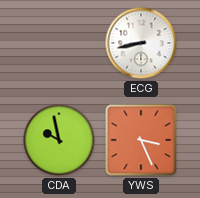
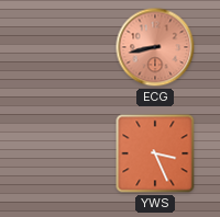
ECG dial: white -> salmon
CDA: 9:58 -> none
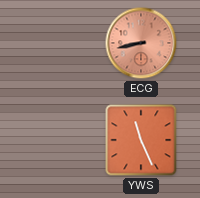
YWS: 3:26 -> 11:26
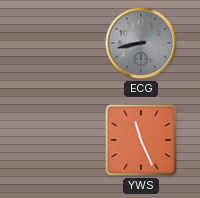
ECG dial: salmon -> grey
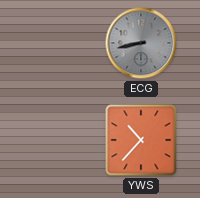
YWS: 11:26 -> 10:37
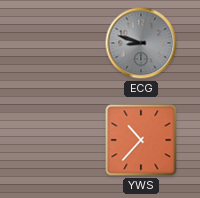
ECG: 8:43 -> 8:48
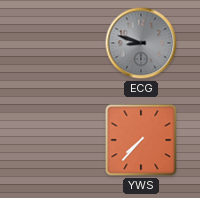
YWS: 10:37 -> 7:37
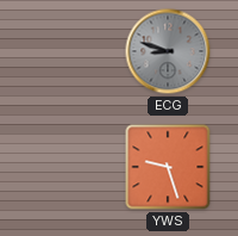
YWS: 7:37 -> 9:27
